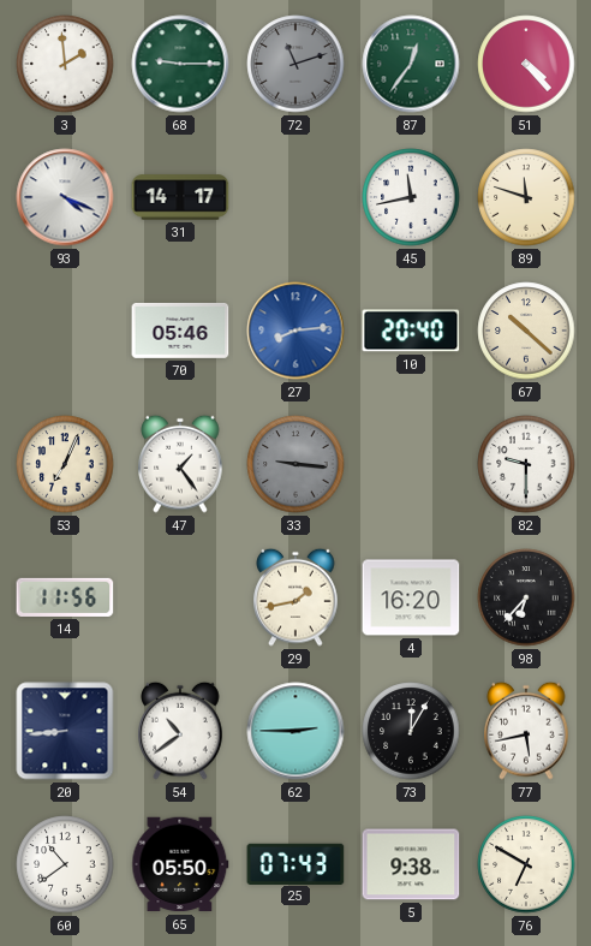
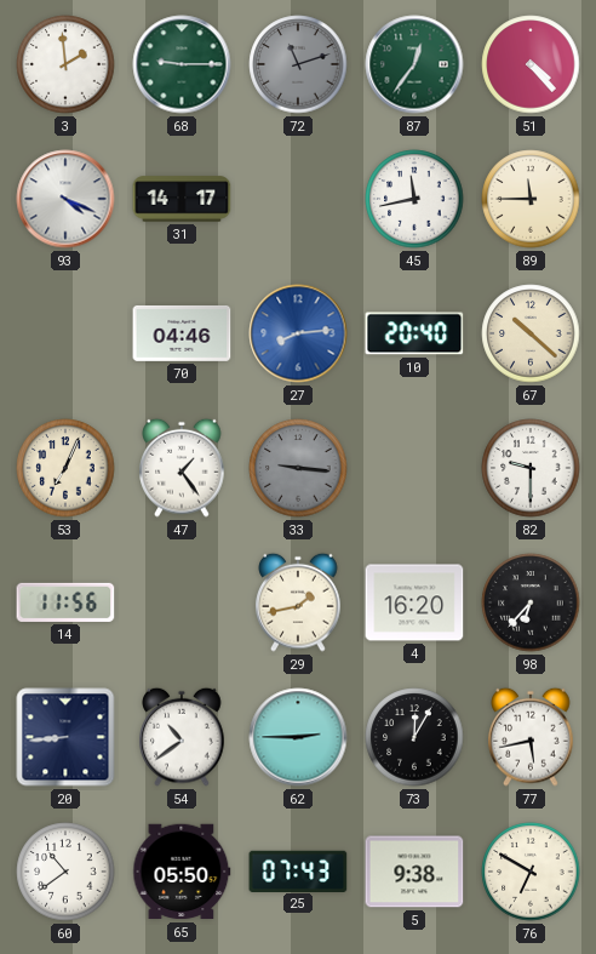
89: 11:48 -> 11:45
70: 05:46 -> 04:46
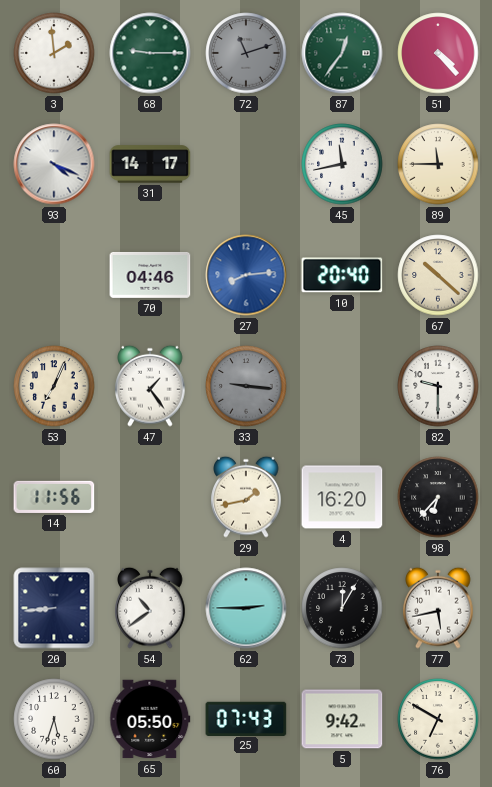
60: 10:39 -> 5:33
5: 9:38 -> 9:42
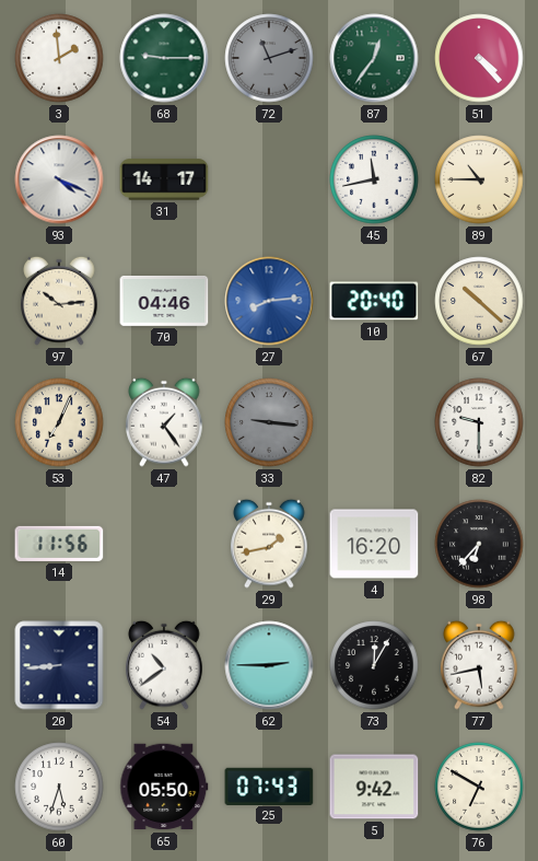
89: 11:45 -> 10:45
97: none -> 10:14
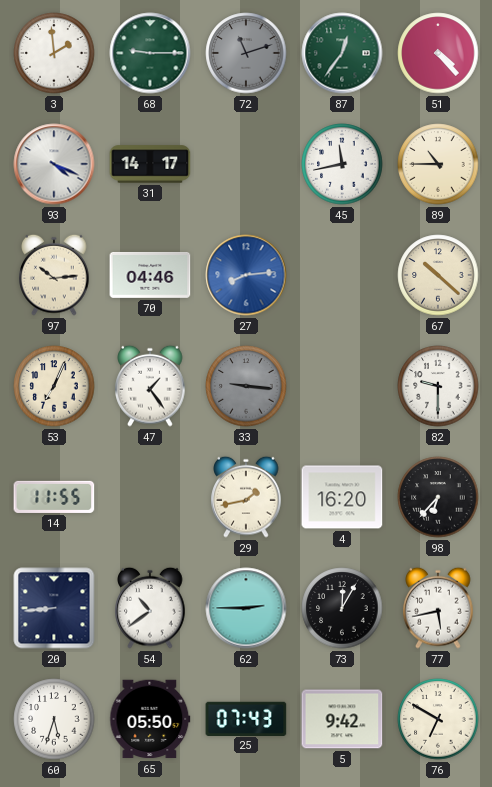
10: 20:40 -> none
14: 11:56 -> 11:55
